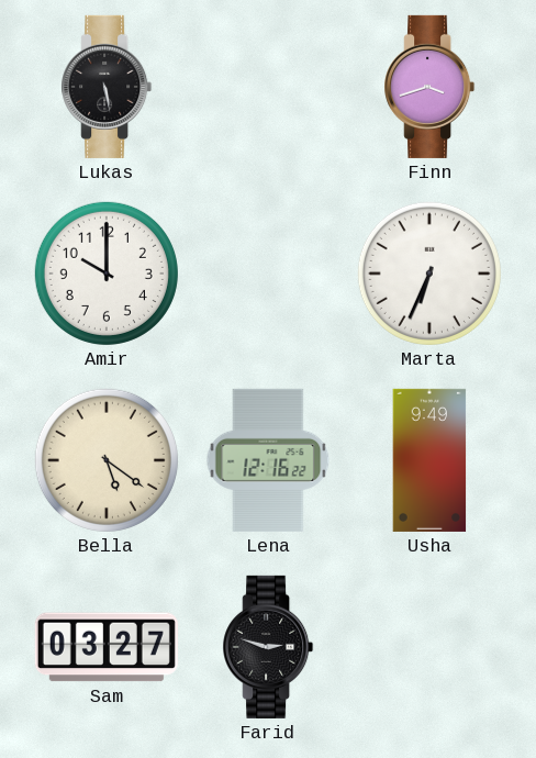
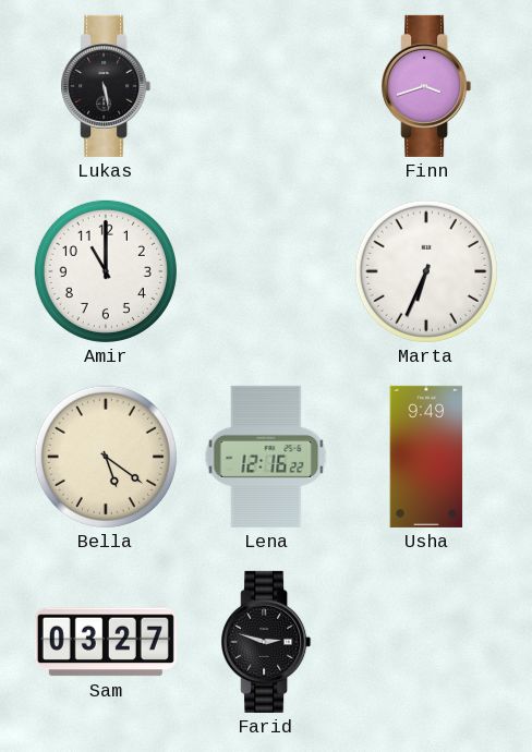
Amir: 10:00 -> 11:00
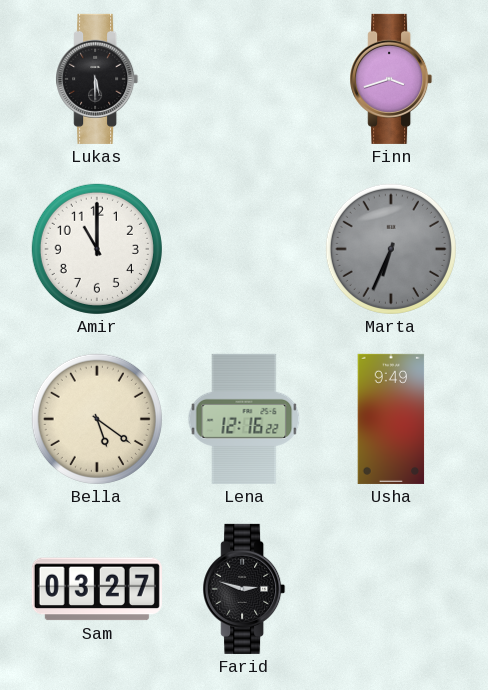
Lukas: 5:28 -> 5:30
Marta dial: white -> grey
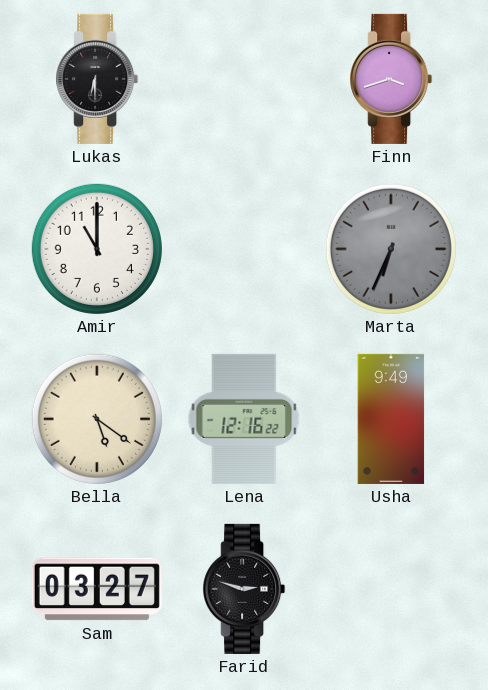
Lukas: 5:30 -> 6:30
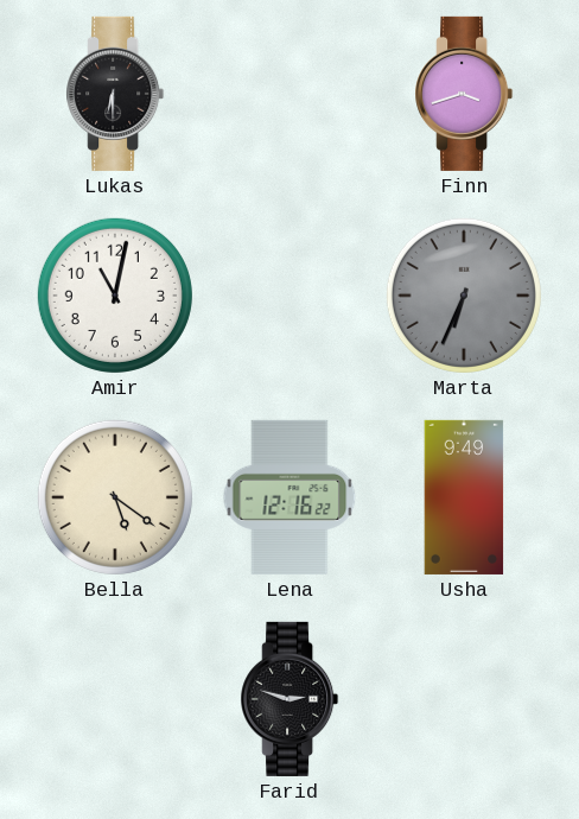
Amir: 11:00 -> 11:02
Sam: 03:27 -> none
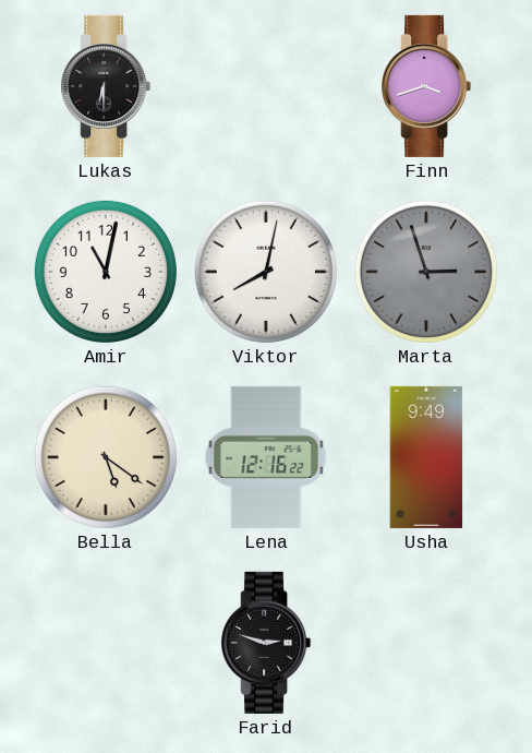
Viktor: none -> 8:02
Marta: 6:34 -> 2:57
